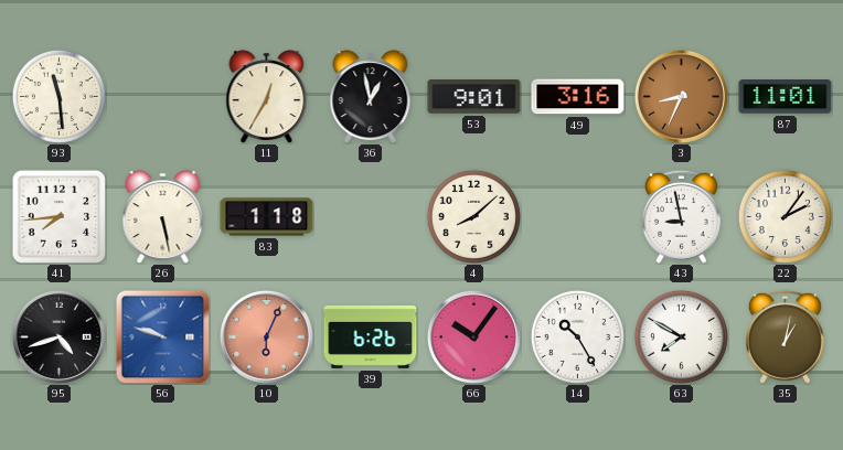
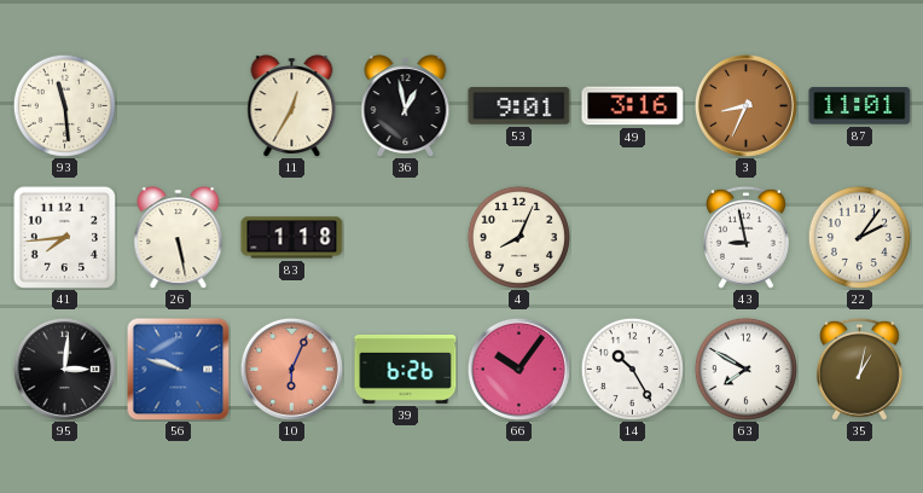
4: 8:08 -> 8:04
95: 4:42 -> 3:01
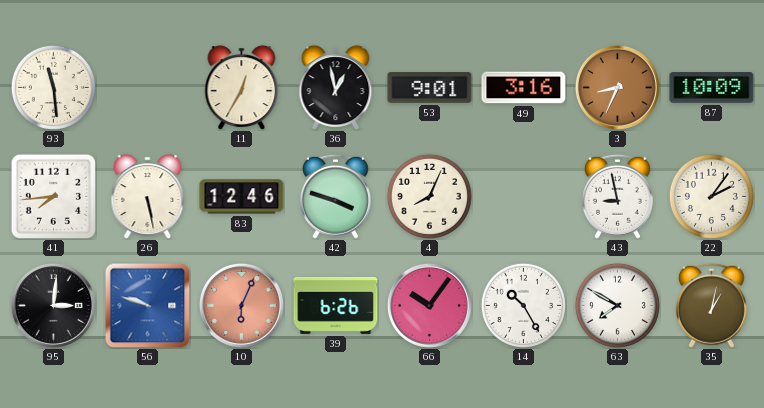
87: 11:01 -> 10:09
83: 1:18 -> 12:46
42: none -> 3:48
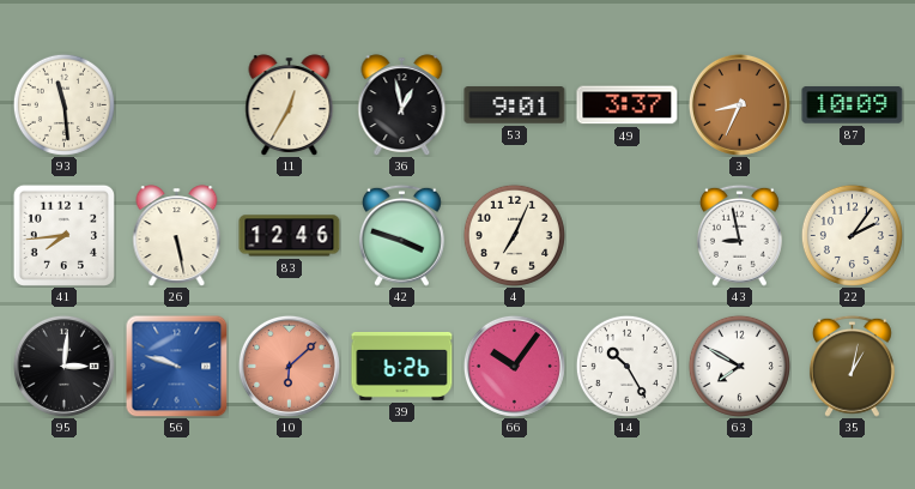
49: 3:16 -> 3:37
4: 8:04 -> 7:04
10: 6:04 -> 6:08
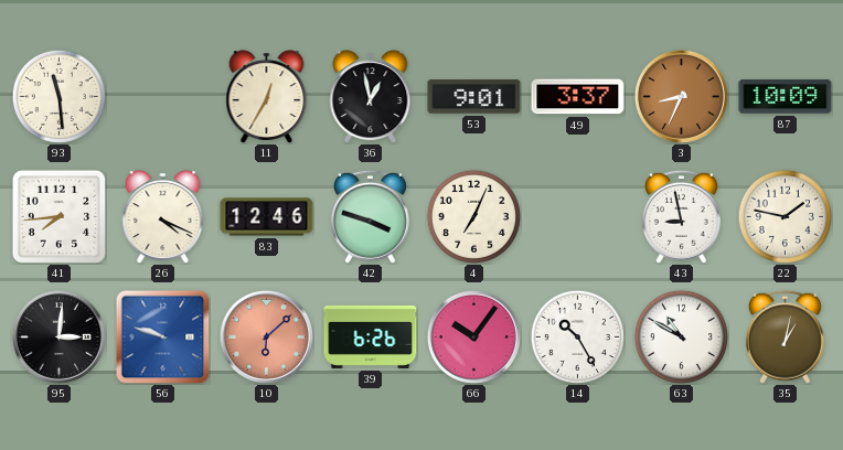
26: 5:28 -> 4:19
22: 2:06 -> 1:47
63: 7:50 -> 10:50
